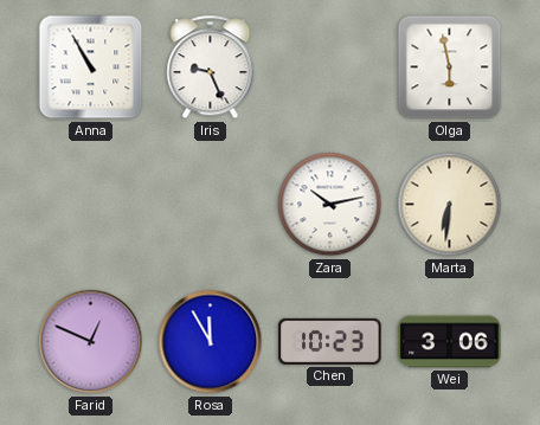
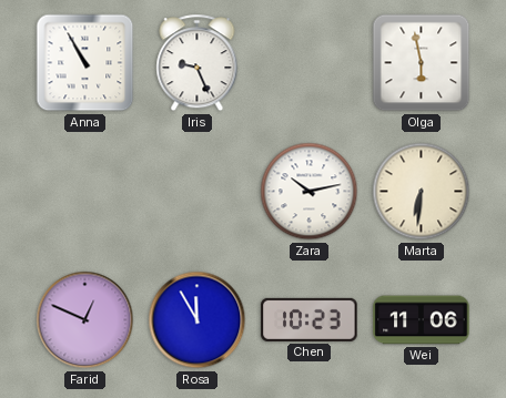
Wei: 3:06 -> 11:06
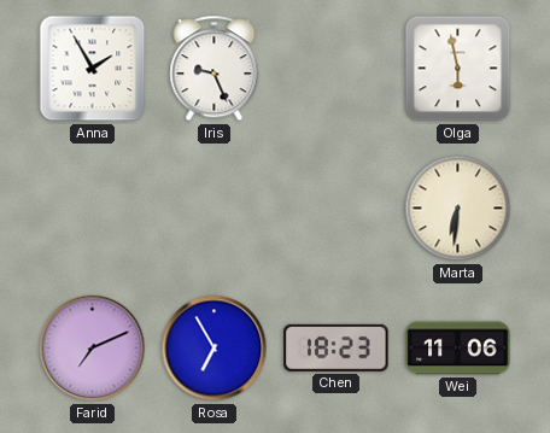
Anna: 10:55 -> 1:55
Zara: 10:13 -> none
Farid: 12:49 -> 7:11
Rosa: 11:55 -> 6:55
Chen: 10:23 -> 18:23
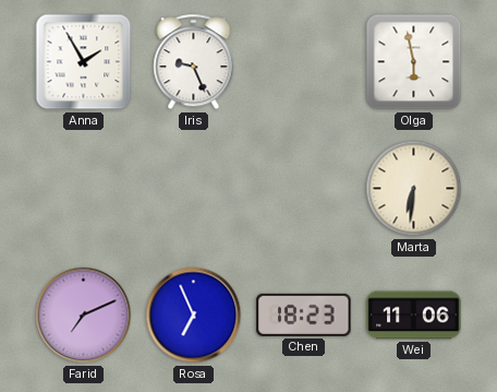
Rosa: 6:55 -> 6:56
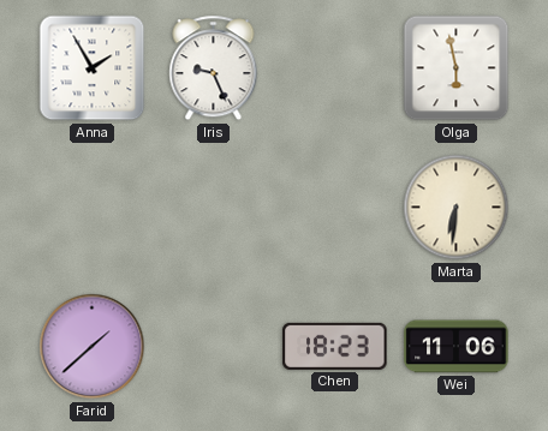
Farid: 7:11 -> 1:38
Rosa: 6:56 -> none
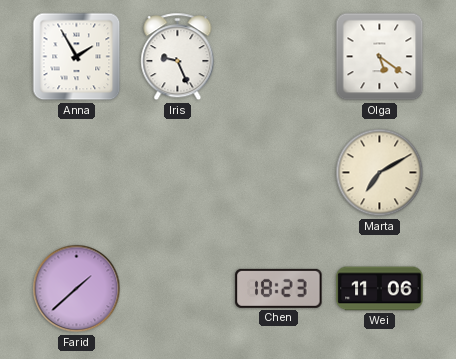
Olga: 5:58 -> 5:21
Marta: 6:31 -> 7:10
